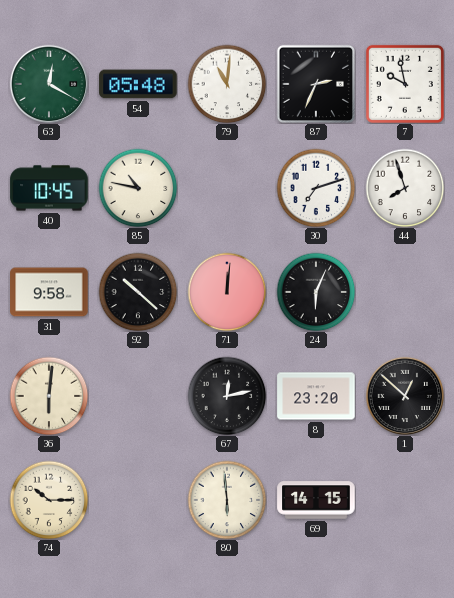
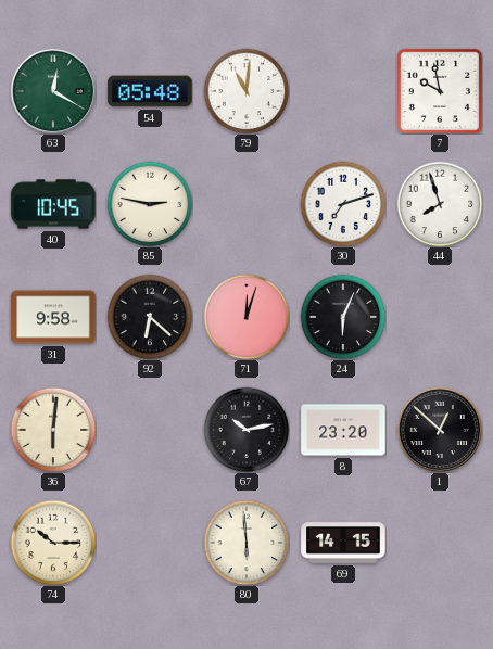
87: 2:34 -> none
85: 10:47 -> 2:47
92: 10:22 -> 6:22
71: 12:01 -> 12:03
67: 12:13 -> 10:13
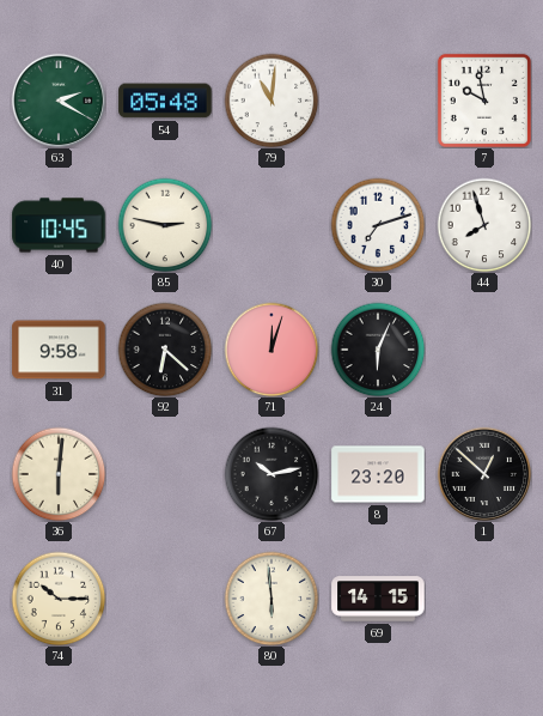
63: 12:20 -> 2:20
